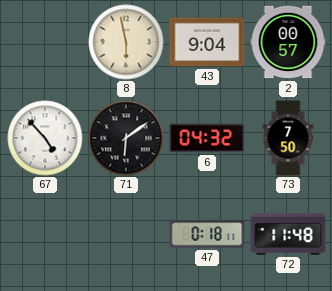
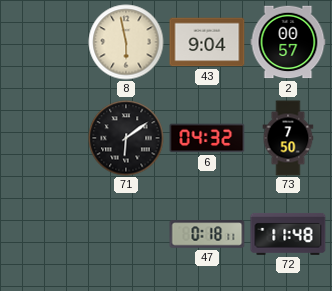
67: 4:53 -> none
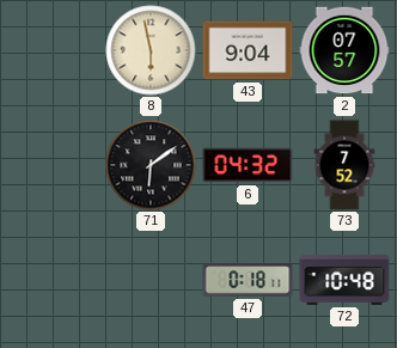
2: 00:57 -> 07:57
73: 7:50 -> 7:52
72: 11:48 -> 10:48
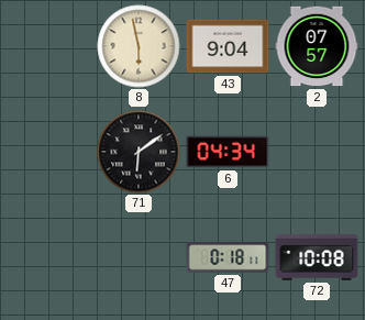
6: 04:32 -> 04:34
73: 7:52 -> none
72: 10:48 -> 10:08
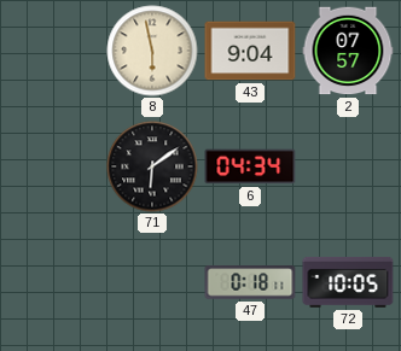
72: 10:08 -> 10:05
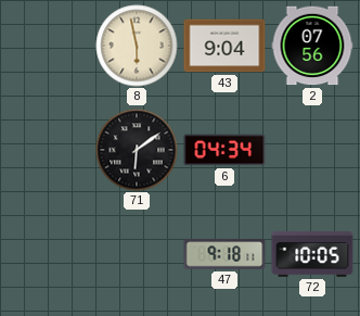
2: 07:57 -> 07:56
47: 0:18 -> 9:18
